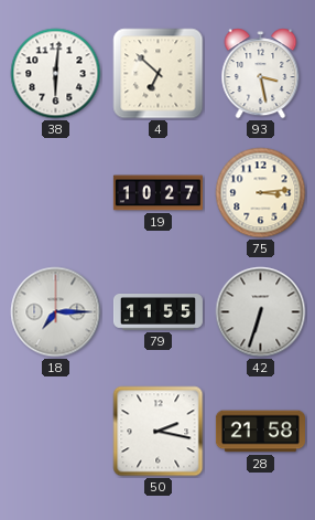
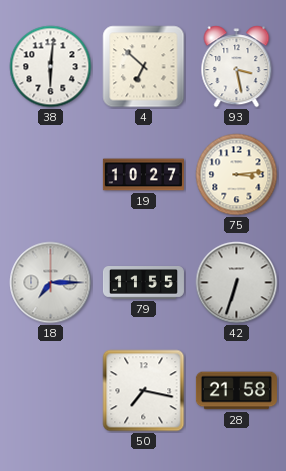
50: 2:17 -> 7:17
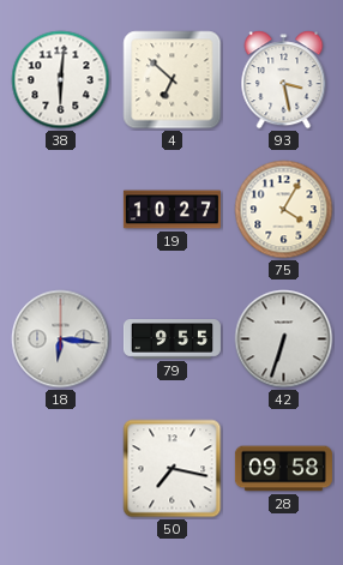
75: 3:14 -> 4:05
18: 7:15 -> 6:16
79: 11:55 -> 9:55
28: 21:58 -> 09:58
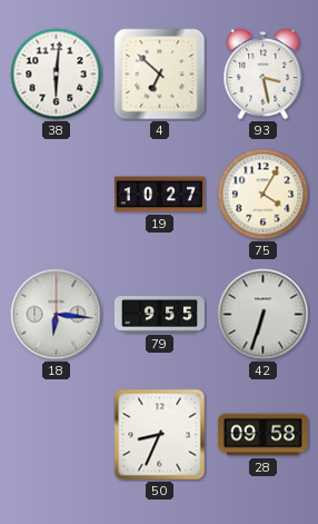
50: 7:17 -> 8:34
